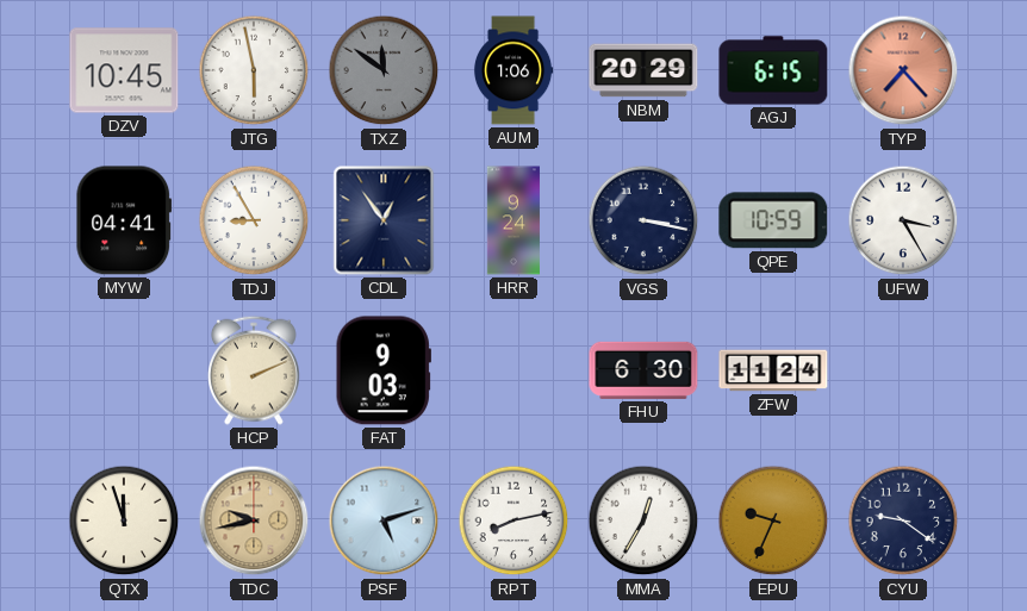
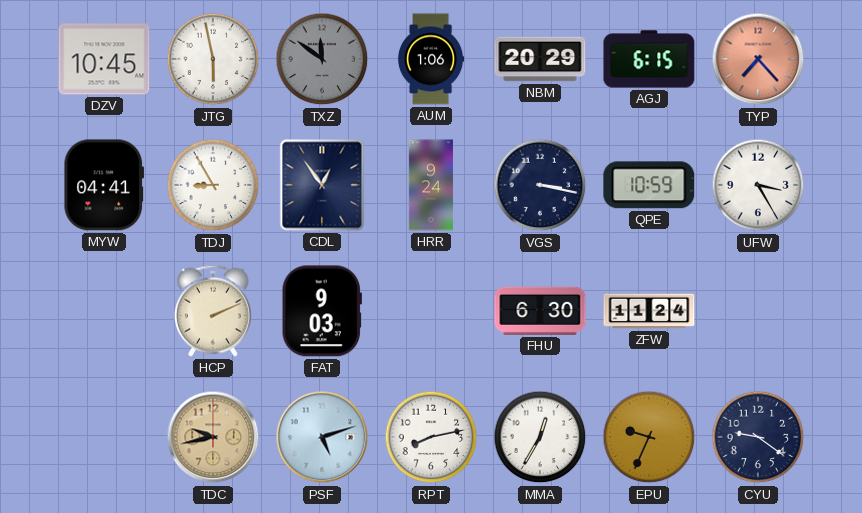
QTX: 11:57 -> none
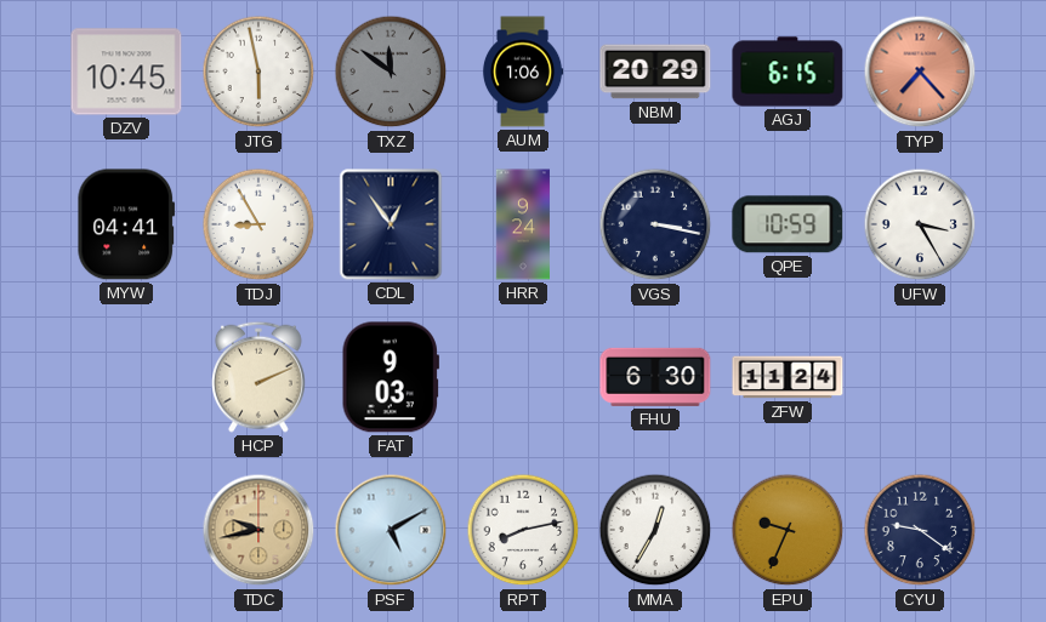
PSF: 5:12 -> 5:10
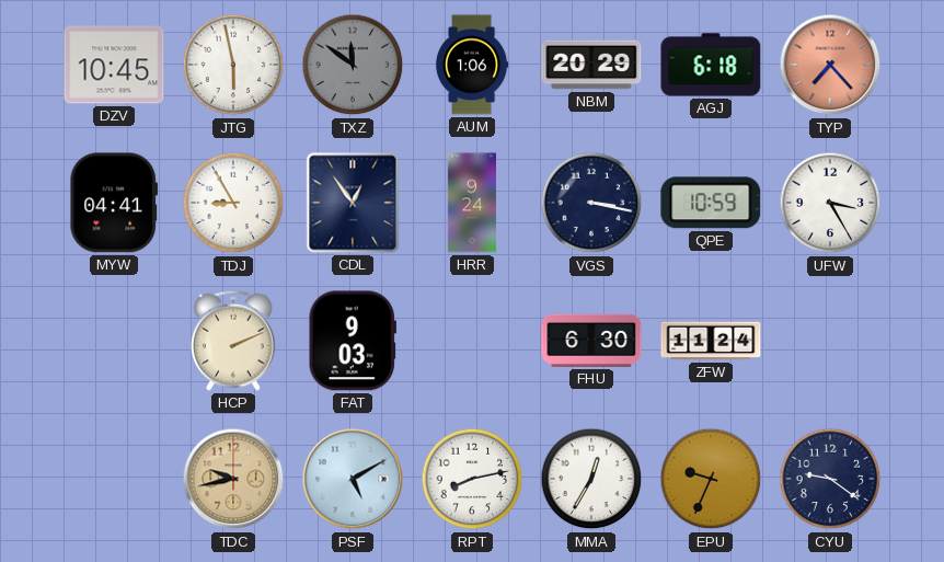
AGJ: 6:15 -> 6:18
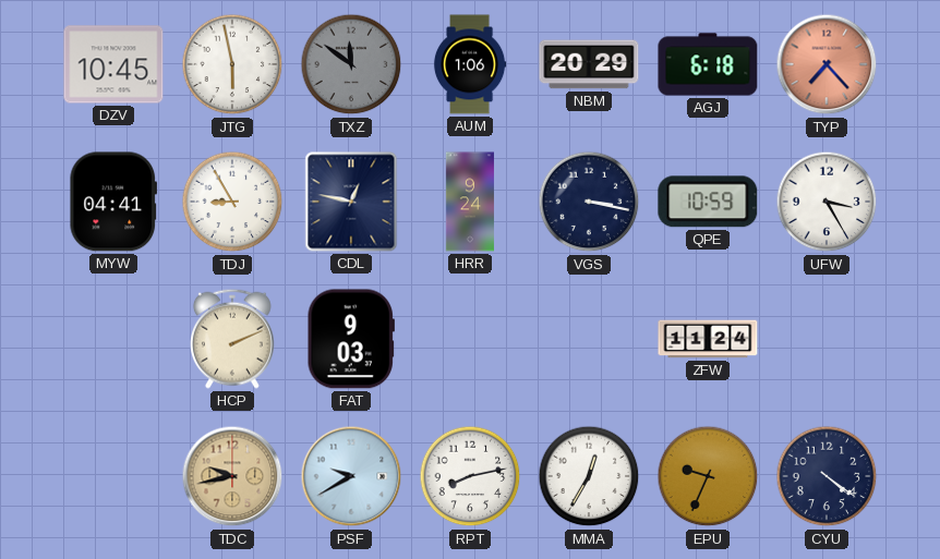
CDL: 12:54 -> 12:47
FHU: 6:30 -> none
PSF: 5:10 -> 9:40
CYU: 9:21 -> 4:21
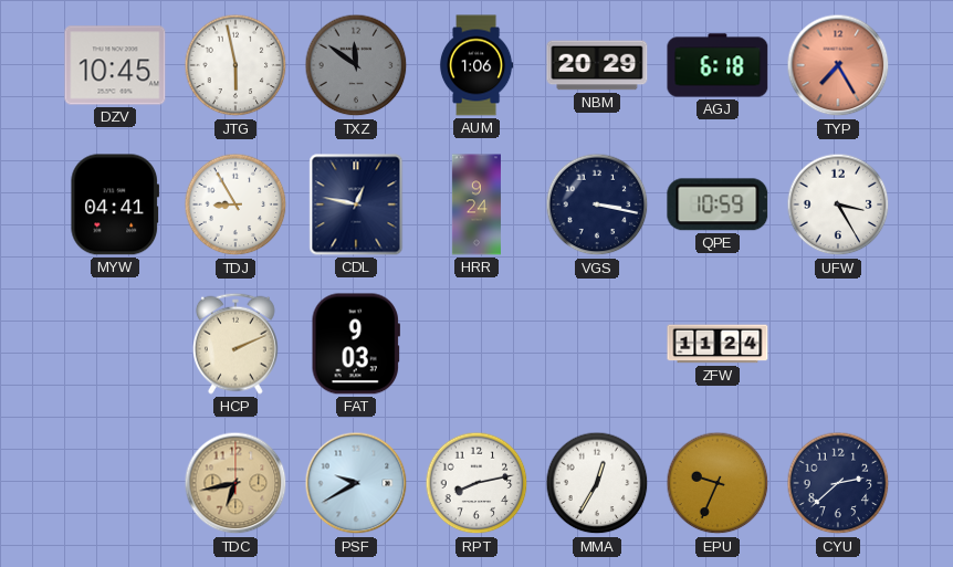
TYP: 7:23 -> 7:25
TDC: 9:43 -> 6:43
CYU: 4:21 -> 2:38
